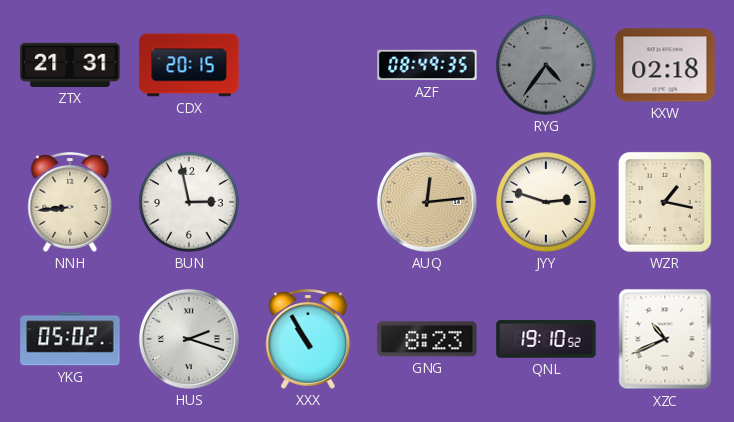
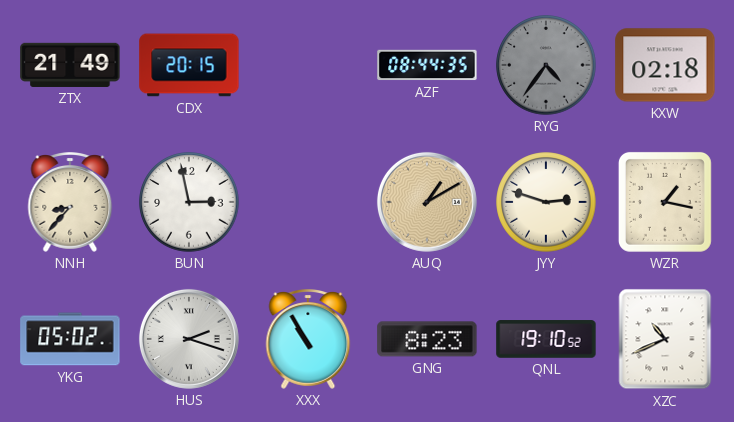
ZTX: 21:31 -> 21:49
AZF: 08:49 -> 08:44
NNH: 8:44 -> 8:37
AUQ: 12:14 -> 1:10
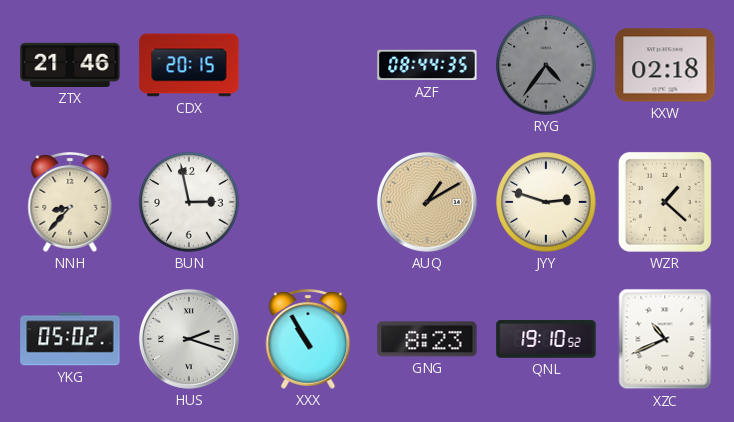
ZTX: 21:49 -> 21:46
WZR: 1:17 -> 1:22
